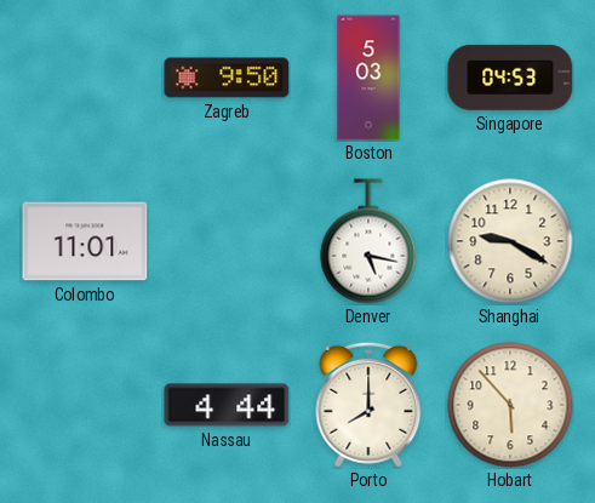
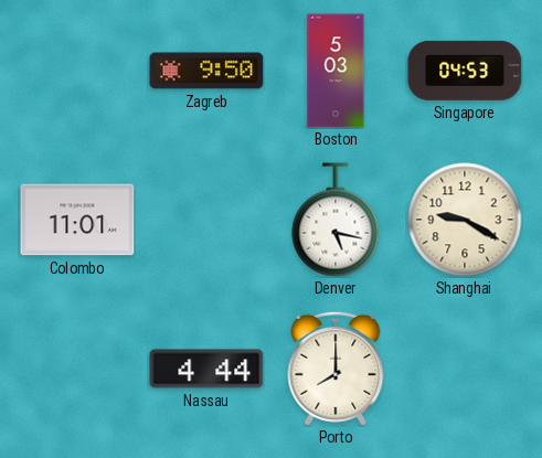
Hobart: 5:53 -> none
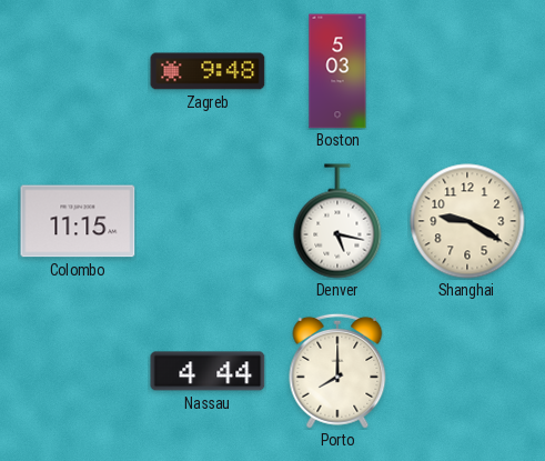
Zagreb: 9:50 -> 9:48
Singapore: 04:53 -> none
Colombo: 11:01 -> 11:15
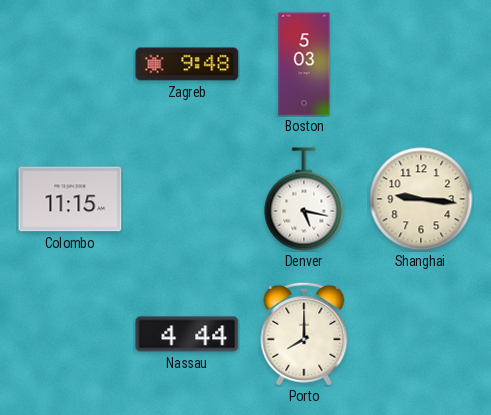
Shanghai: 9:20 -> 9:16
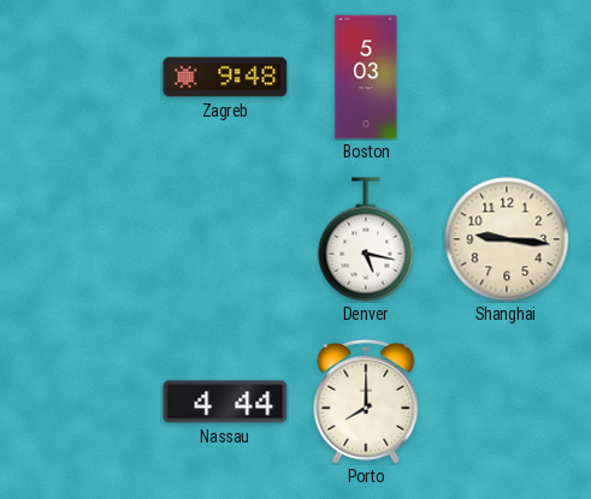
Colombo: 11:15 -> none
